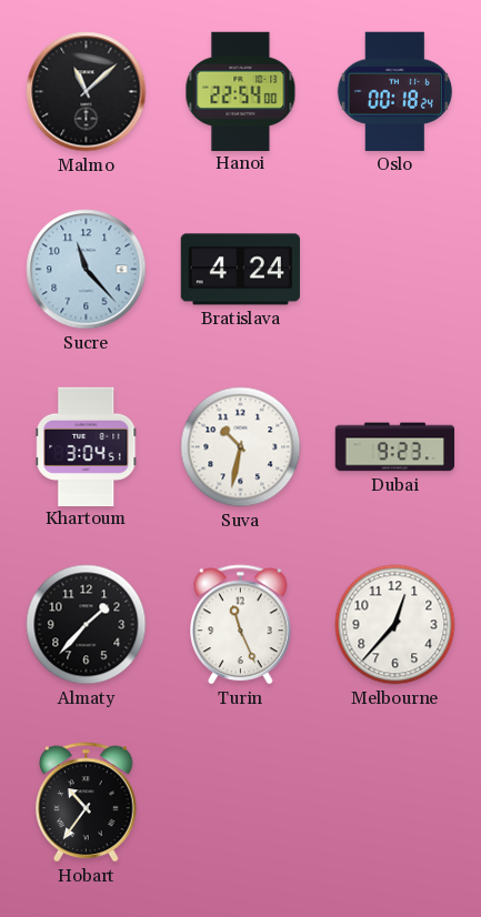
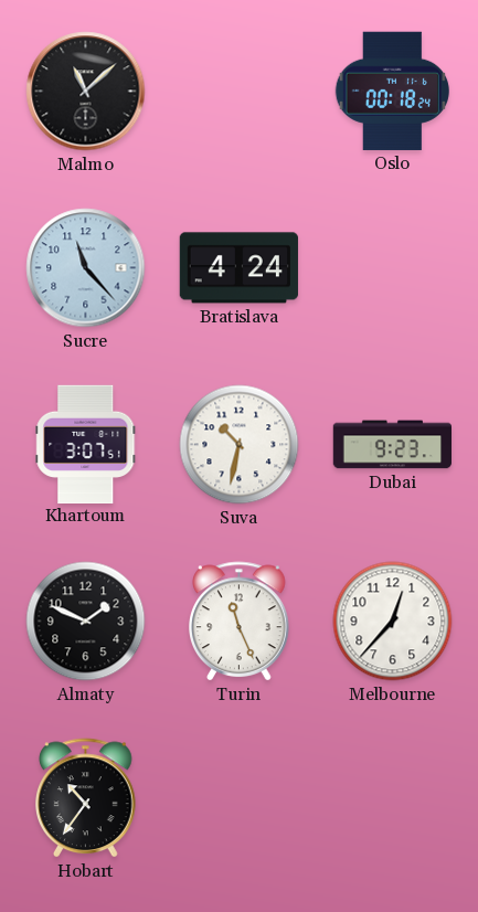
Hanoi: 22:54 -> none
Khartoum: 3:04 -> 3:07
Almaty: 1:37 -> 1:49
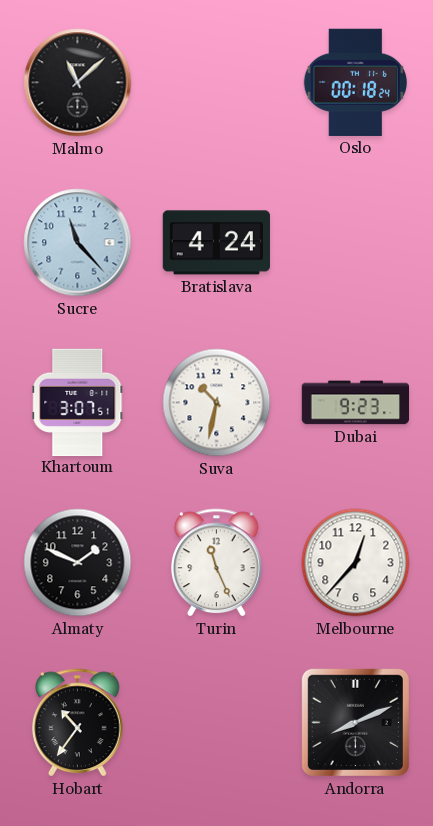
Andorra: none -> 8:11
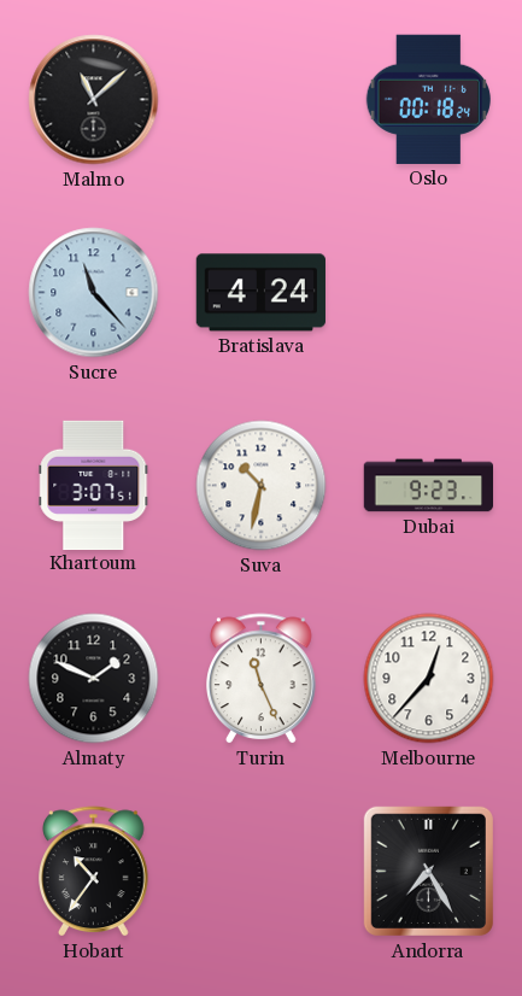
Andorra: 8:11 -> 7:25
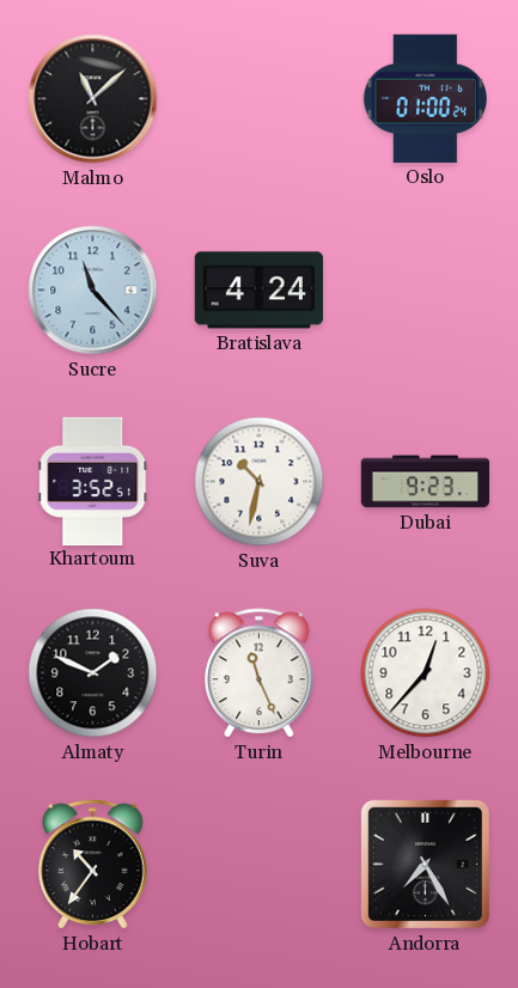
Oslo: 00:18 -> 01:00
Khartoum: 3:07 -> 3:52
